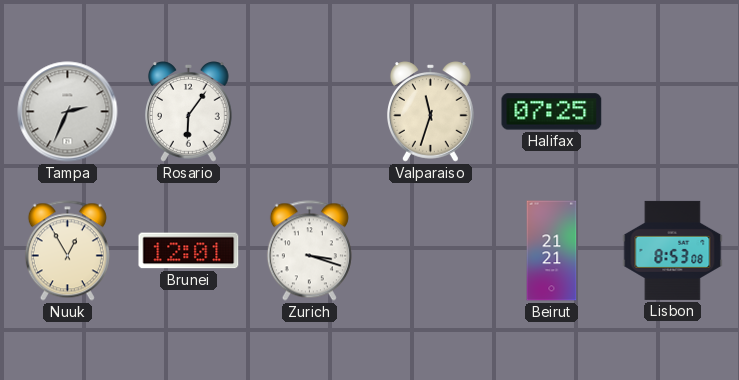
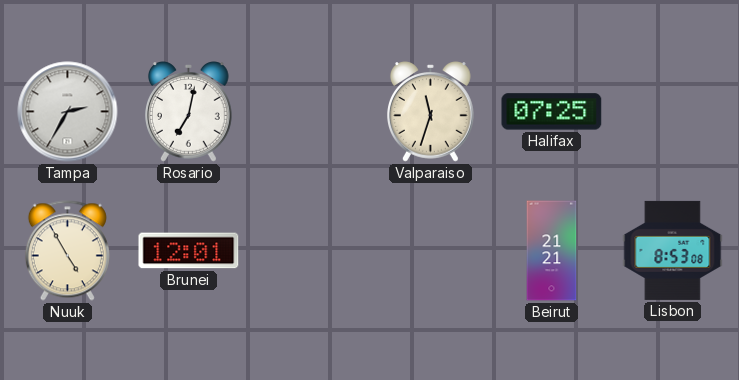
Tampa: 2:34 -> 2:35
Rosario: 6:06 -> 7:02
Nuuk: 12:55 -> 4:55
Zurich: 3:18 -> none
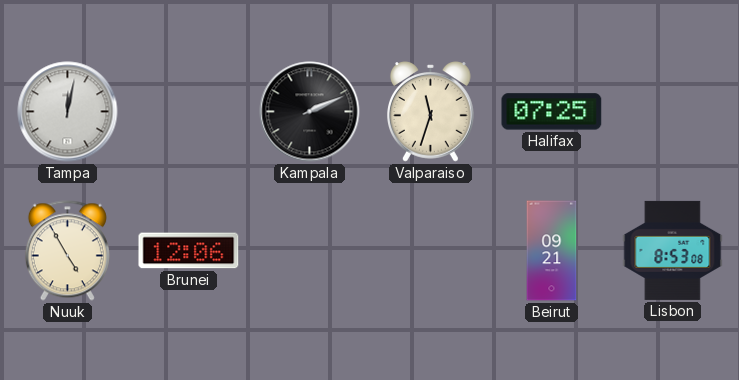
Tampa: 2:35 -> 12:02
Rosario: 7:02 -> none
Kampala: none -> 2:11
Brunei: 12:01 -> 12:06
Beirut: 21:21 -> 09:21
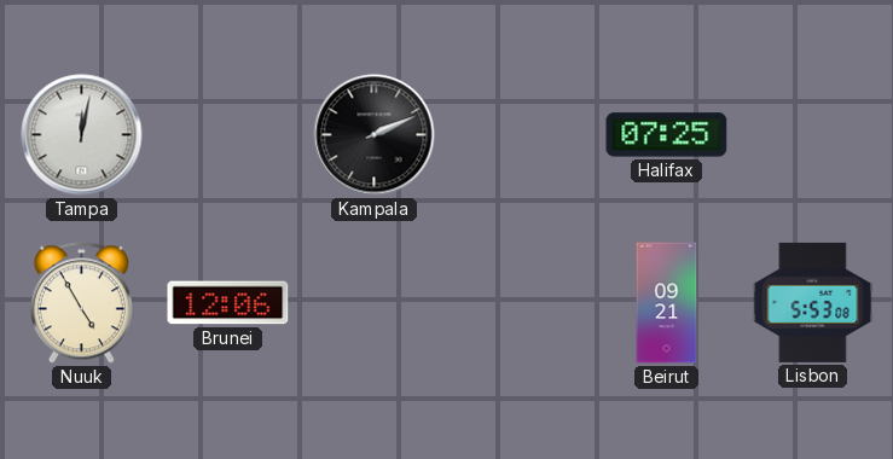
Valparaiso: 11:33 -> none
Lisbon: 8:53 -> 5:53
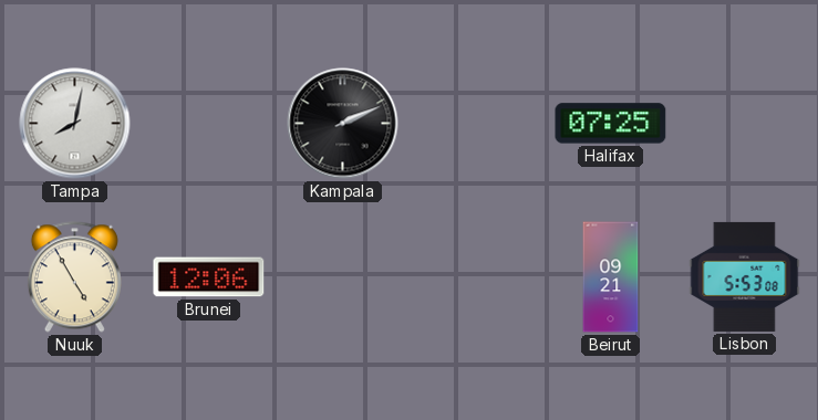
Tampa: 12:02 -> 8:02
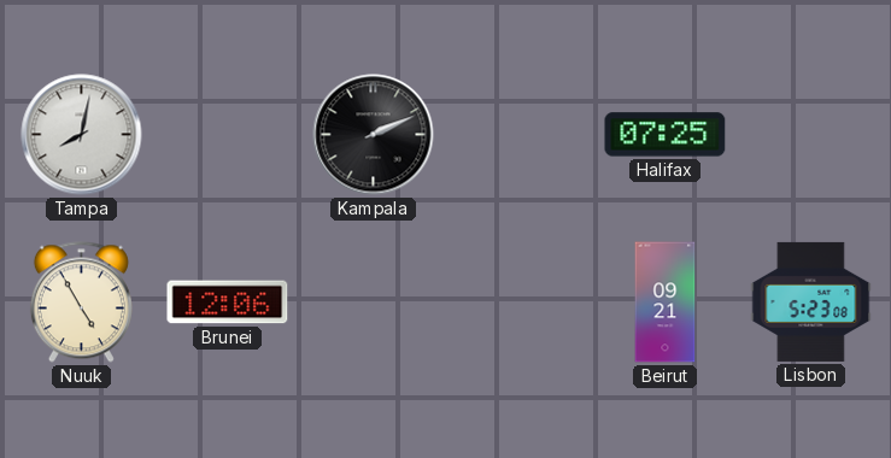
Lisbon: 5:53 -> 5:23
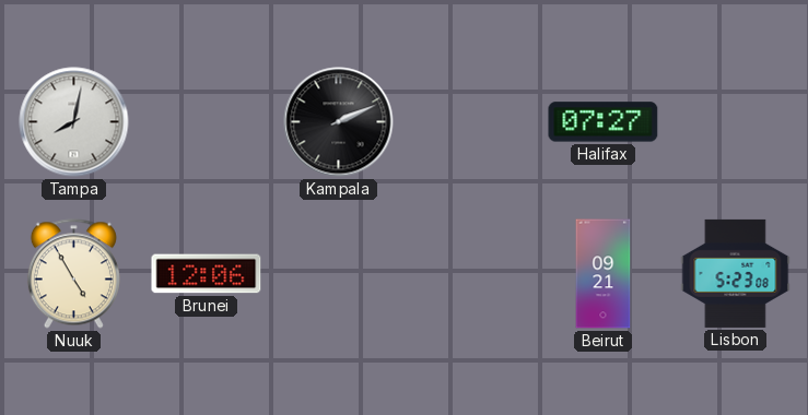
Halifax: 07:25 -> 07:27
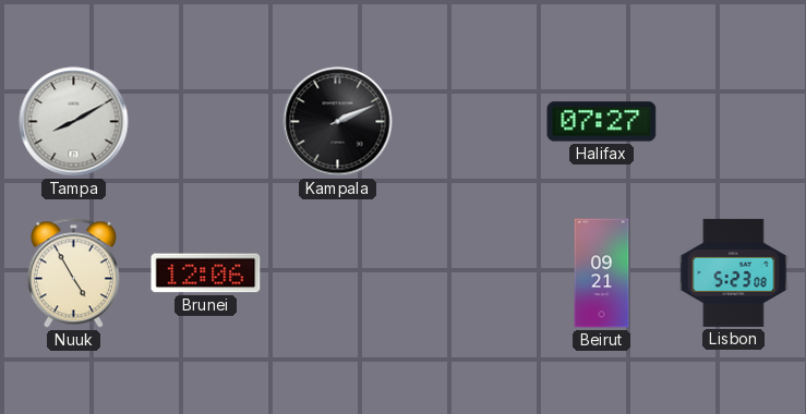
Tampa: 8:02 -> 8:10
